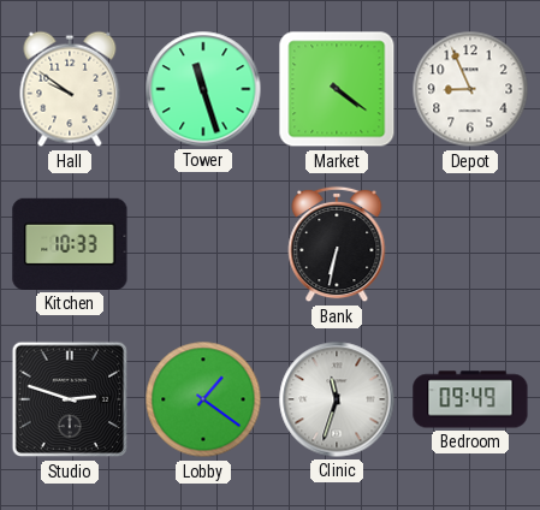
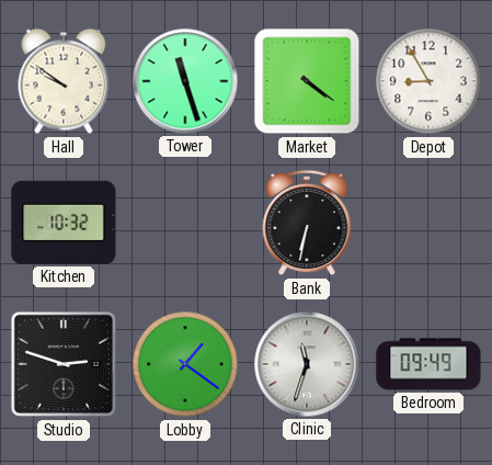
Depot: 8:56 -> 8:55
Kitchen: 10:33 -> 10:32
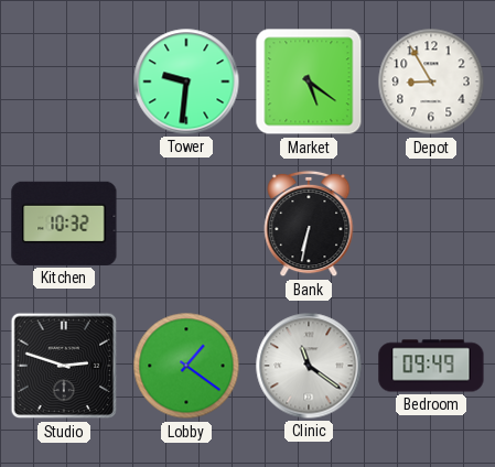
Hall: 9:51 -> none
Tower: 11:27 -> 9:31
Market: 4:21 -> 5:21
Clinic: 11:33 -> 11:21
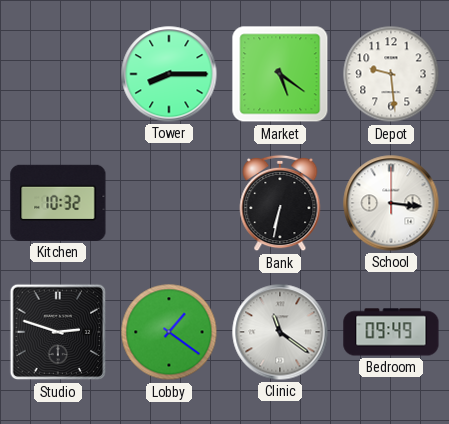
Tower: 9:31 -> 8:15
Depot: 8:55 -> 9:29
School: none -> 3:16
